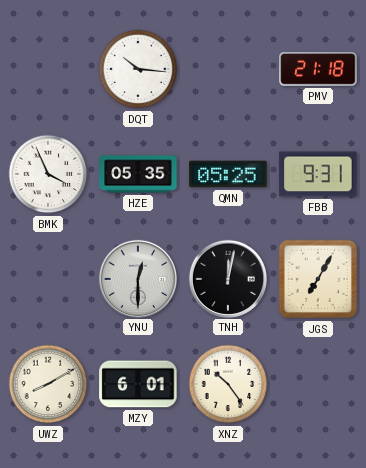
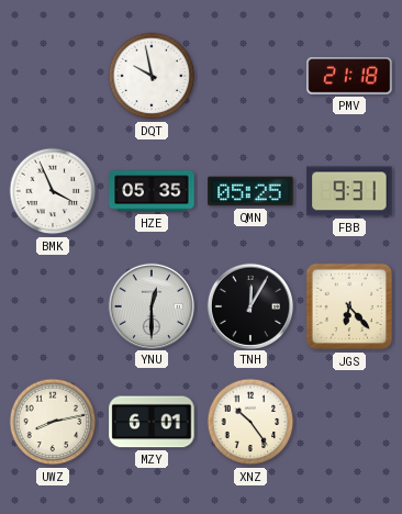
DQT: 10:16 -> 9:58
TNH: 12:02 -> 12:05
JGS: 7:05 -> 6:23
UWZ: 8:10 -> 8:13
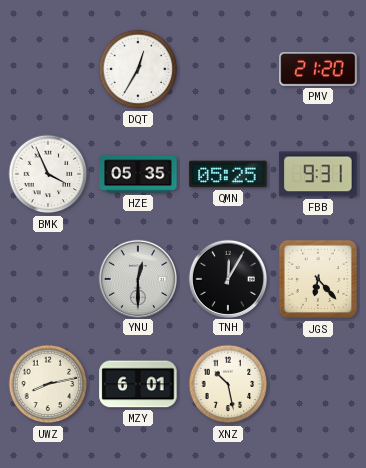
DQT: 9:58 -> 12:35
PMV: 21:18 -> 21:20
XNZ: 10:24 -> 10:28
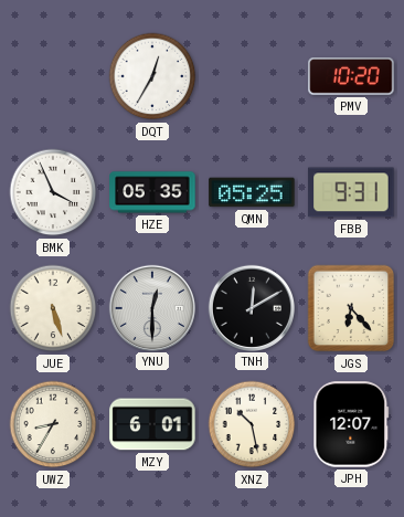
PMV: 21:20 -> 10:20
JUE: none -> 5:27
TNH: 12:05 -> 12:10
UWZ: 8:13 -> 8:35
JPH: none -> 12:07
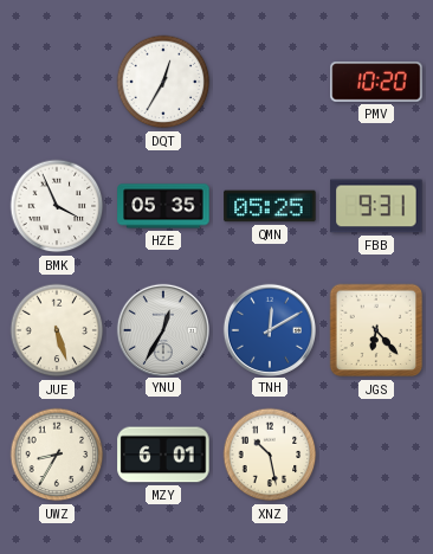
YNU: 12:30 -> 12:35
TNH dial: black -> blue
JPH: 12:07 -> none
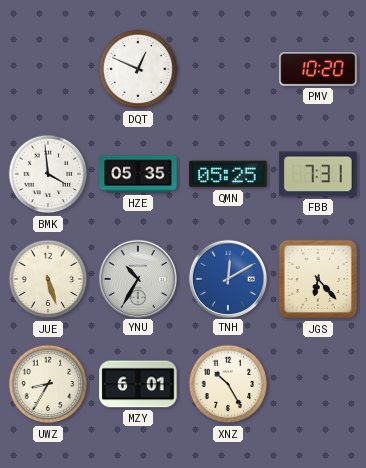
DQT: 12:35 -> 12:49
BMK: 3:56 -> 3:59
FBB: 9:31 -> 7:31
YNU: 12:35 -> 10:35
XNZ: 10:28 -> 10:25
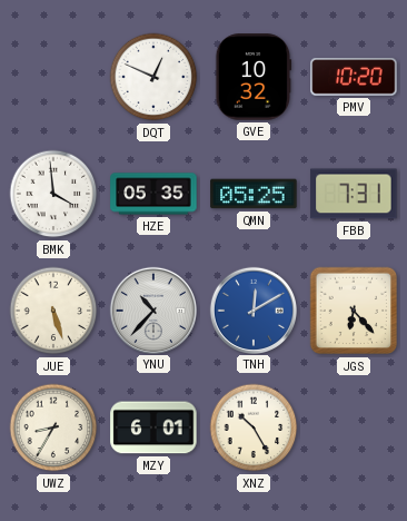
GVE: none -> 10:32
YNU: 10:35 -> 10:37
